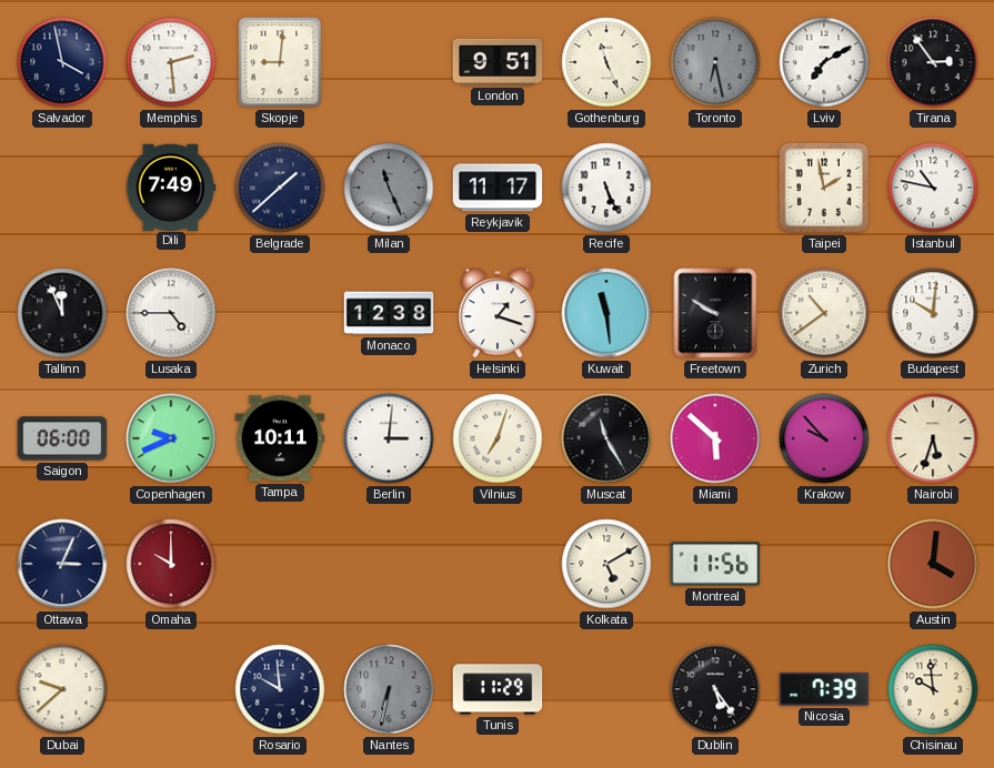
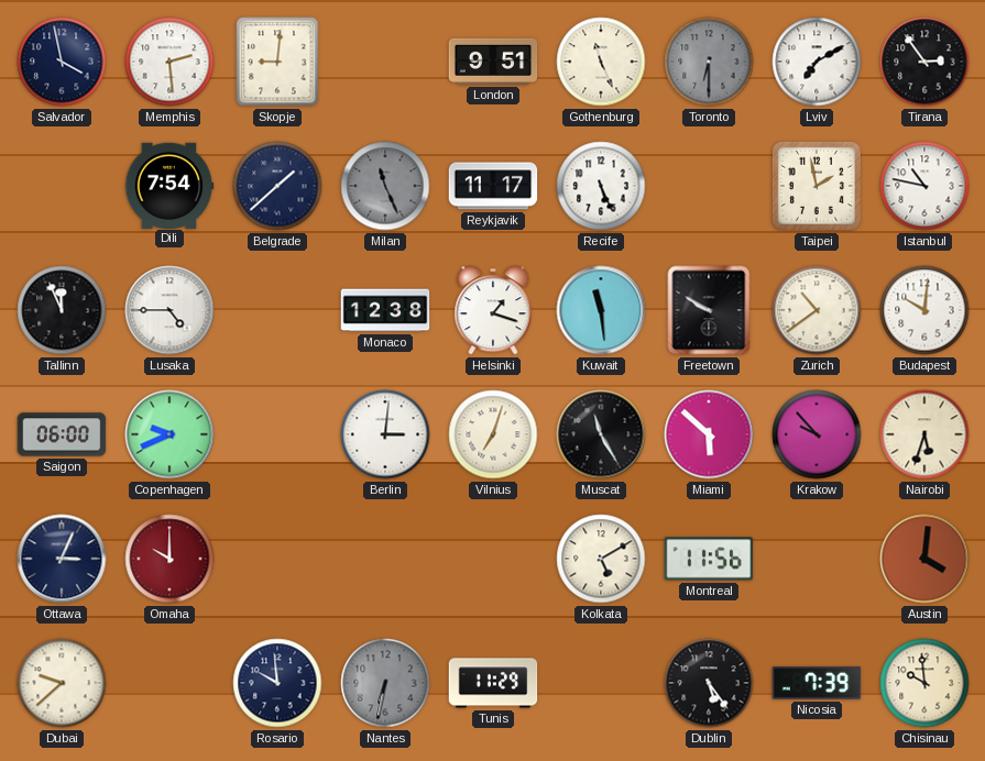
Toronto: 6:28 -> 6:30
Dili: 7:49 -> 7:54
Tampa: 10:11 -> none
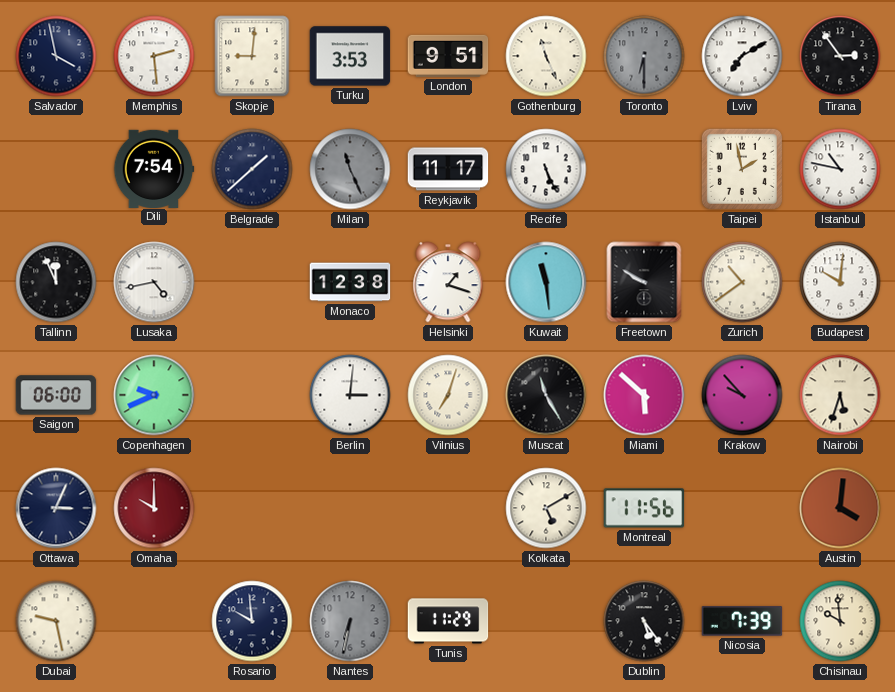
Turku: none -> 3:53
Lusaka: 4:45 -> 4:43
Dubai: 9:38 -> 9:28
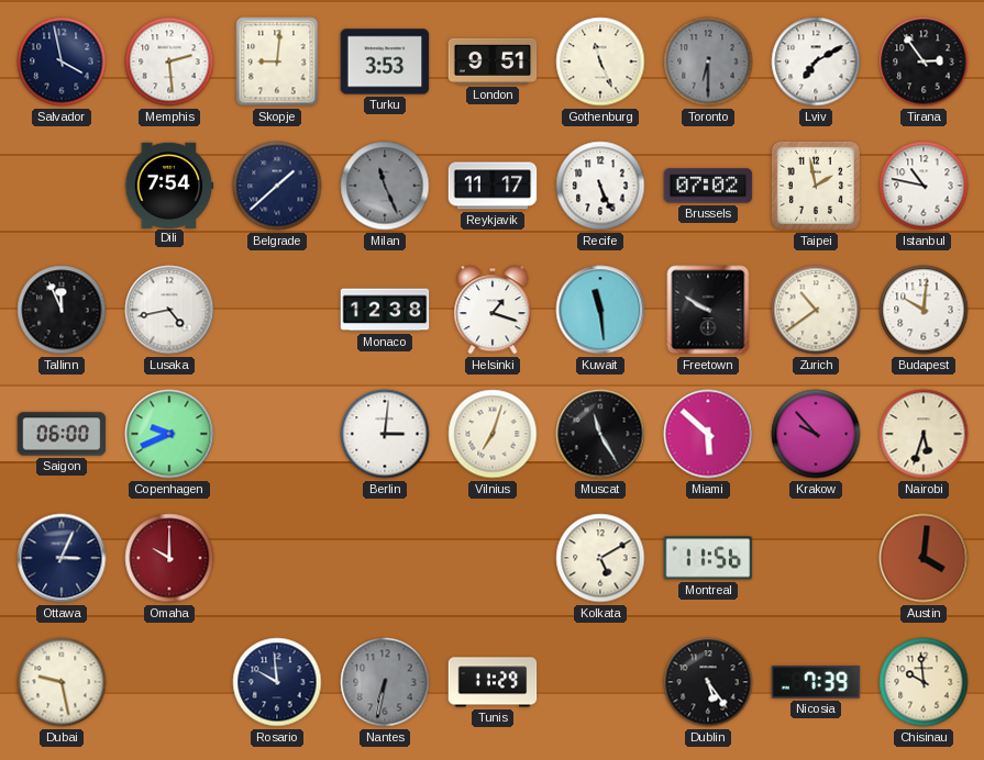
Brussels: none -> 07:02
